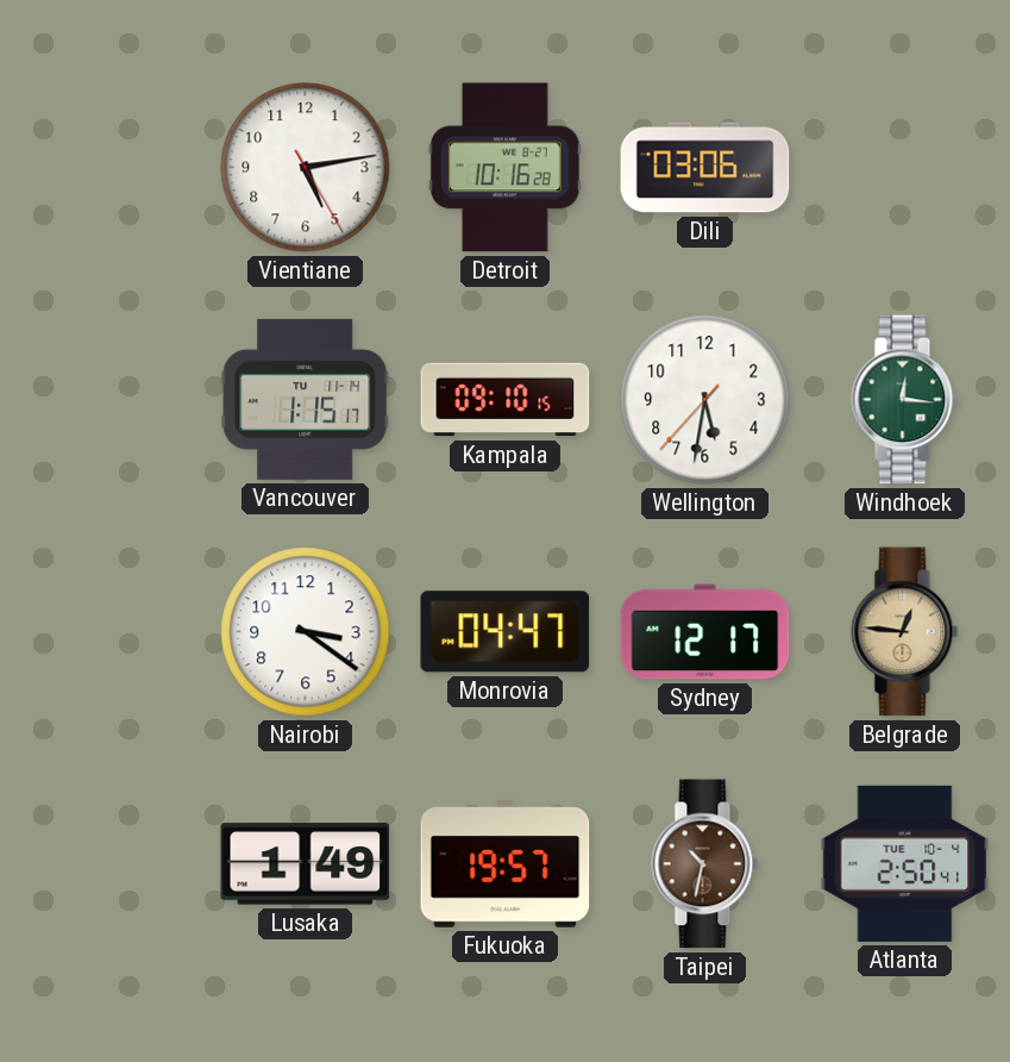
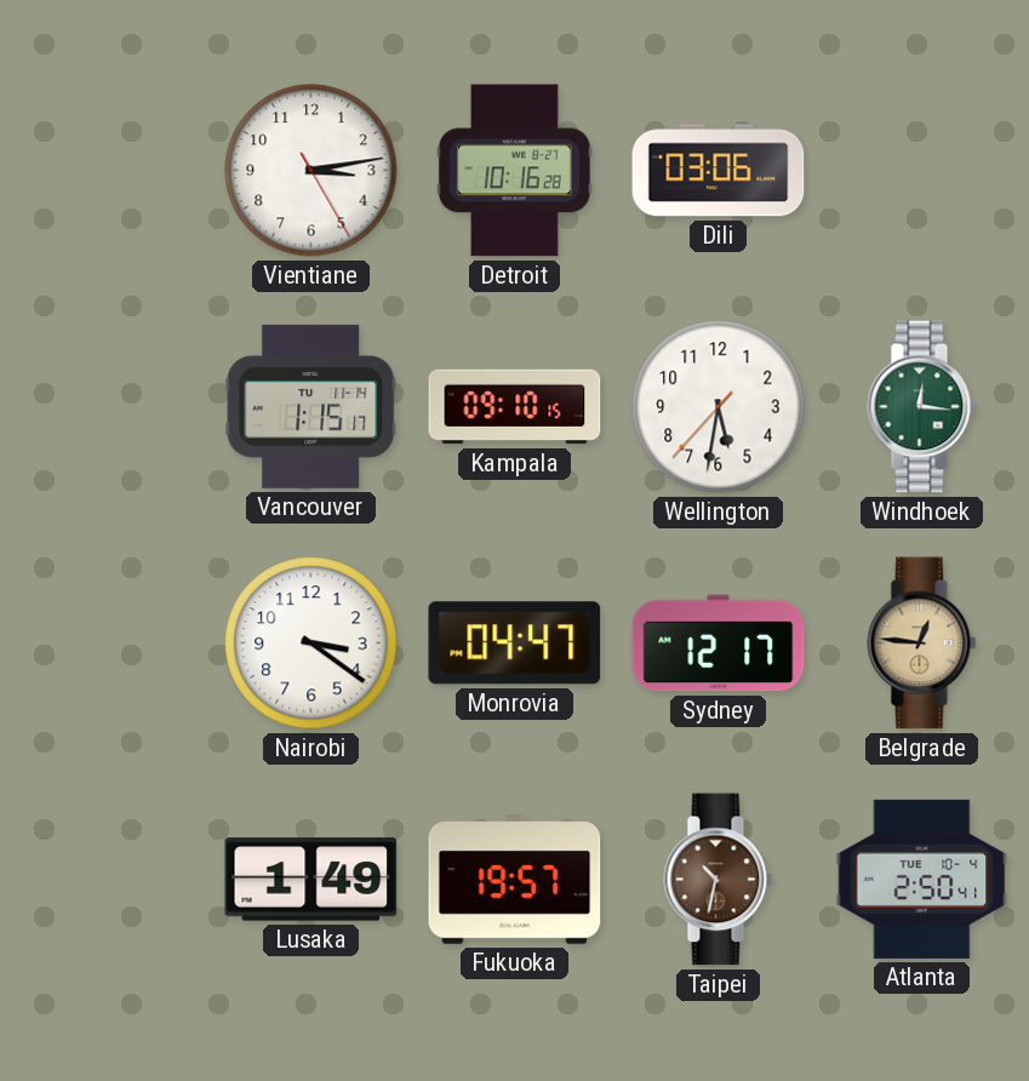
Vientiane: 5:13 -> 3:13
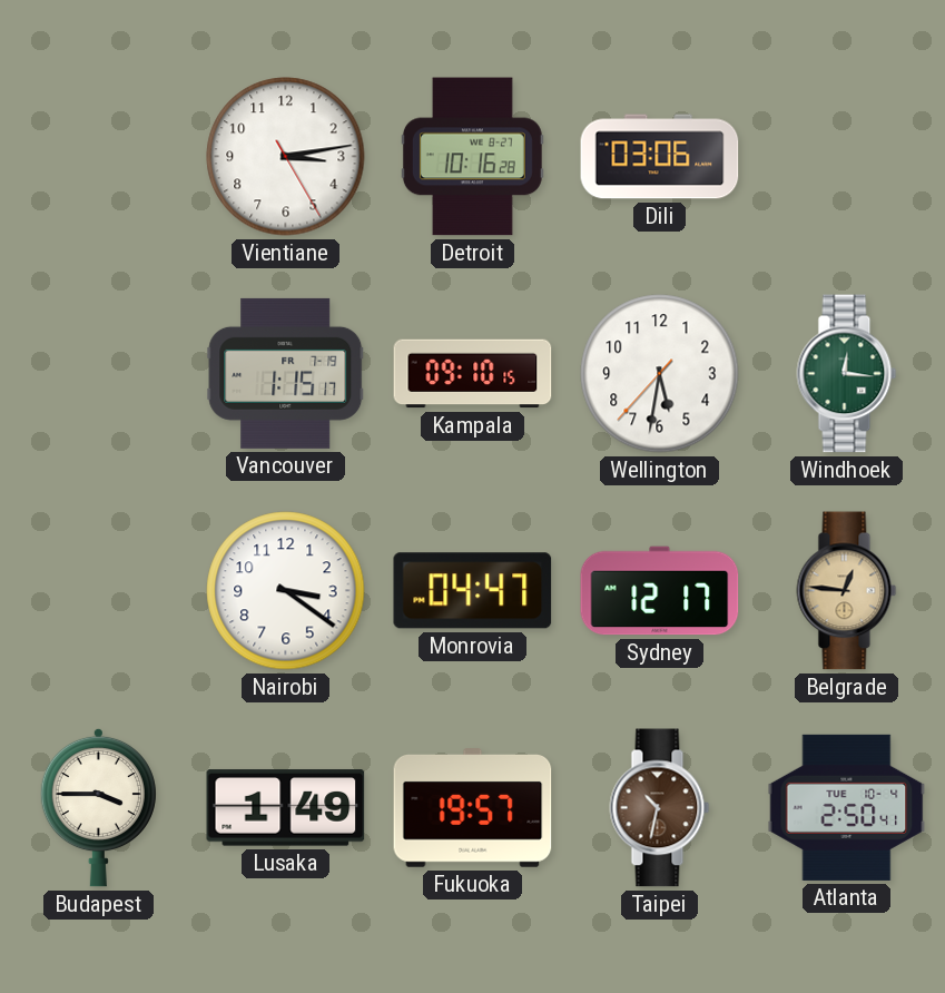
Vancouver date: TU 11-14 -> FR 7-19
Budapest: none -> 3:45
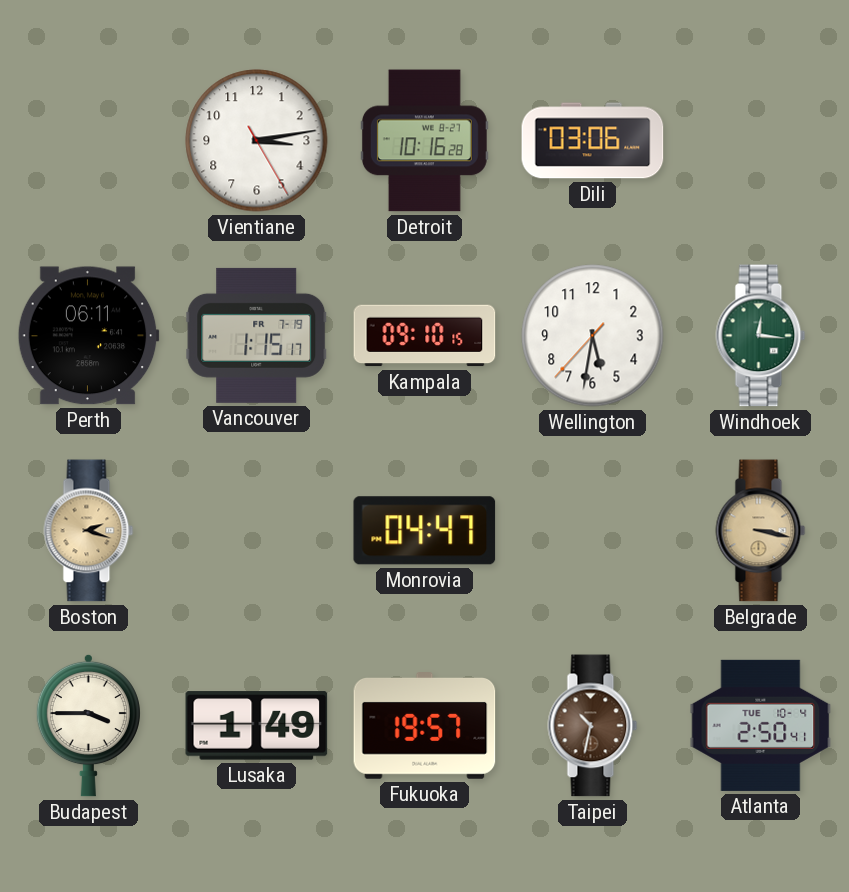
Perth: none -> 06:11
Boston: none -> 2:18
Nairobi: 3:21 -> none
Sydney: 12:17 -> none
Belgrade: 12:46 -> 3:17
